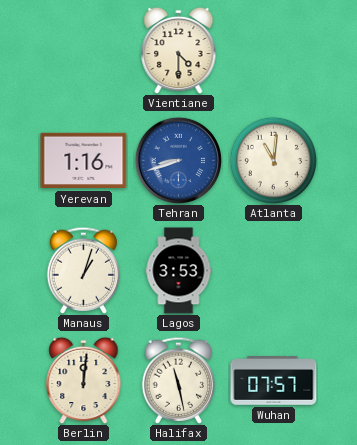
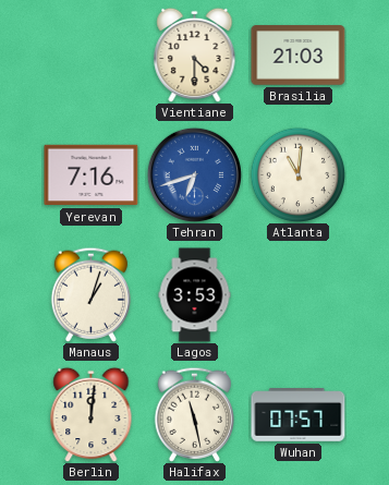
Brasilia: none -> 21:03
Yerevan: 1:16 -> 7:16
Tehran: 8:42 -> 6:42
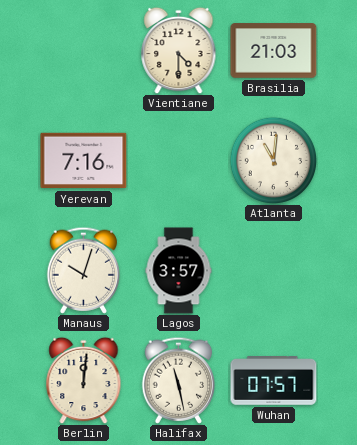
Tehran: 6:42 -> none
Manaus: 1:03 -> 10:03
Lagos: 3:53 -> 3:57
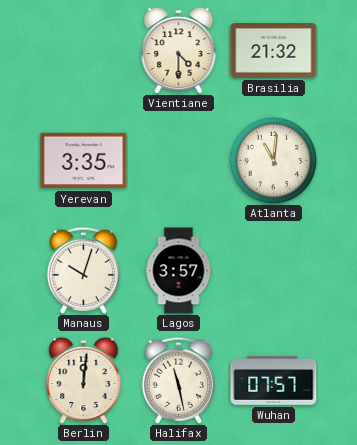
Brasilia: 21:03 -> 21:32
Yerevan: 7:16 -> 3:35
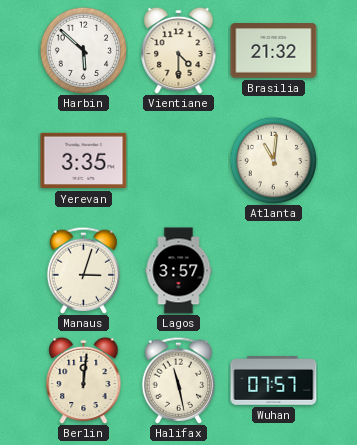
Harbin: none -> 5:52
Manaus: 10:03 -> 3:03
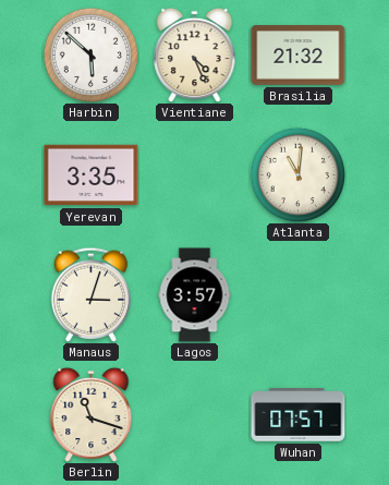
Vientiane: 4:30 -> 4:26
Berlin: 12:01 -> 11:18
Halifax: 11:28 -> none
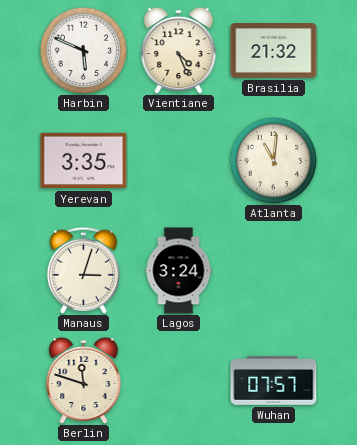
Harbin: 5:52 -> 5:49
Lagos: 3:57 -> 3:24
Berlin: 11:18 -> 11:48
